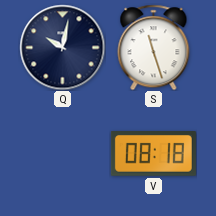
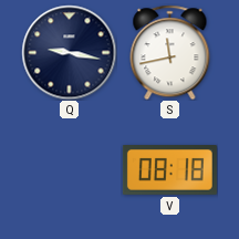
Q: 10:02 -> 9:17
S: 11:27 -> 11:43
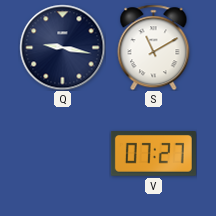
S: 11:43 -> 11:10
V: 08:18 -> 07:27
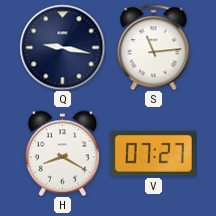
S: 11:10 -> 11:14
H: none -> 8:20
